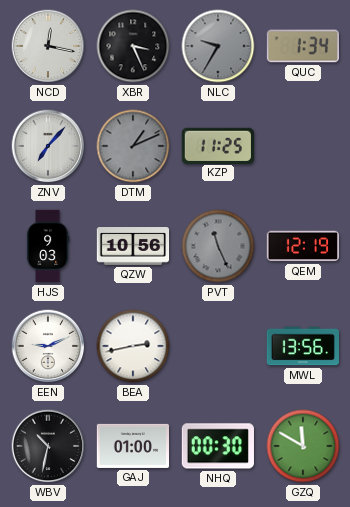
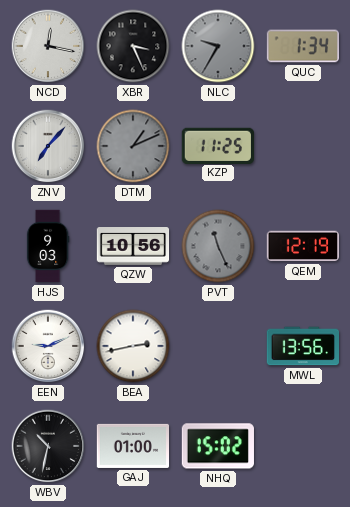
NHQ: 00:30 -> 15:02
GZQ: 11:50 -> none
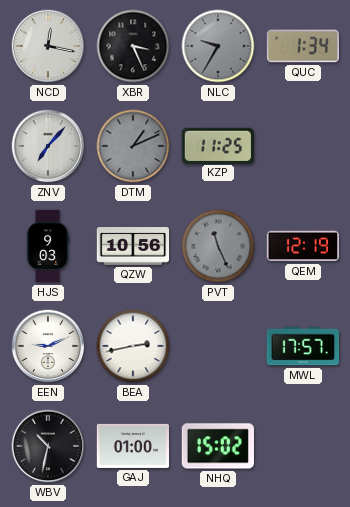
MWL: 13:56 -> 17:57
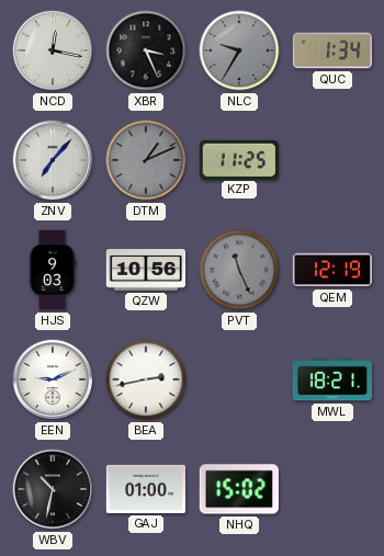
MWL: 17:57 -> 18:21
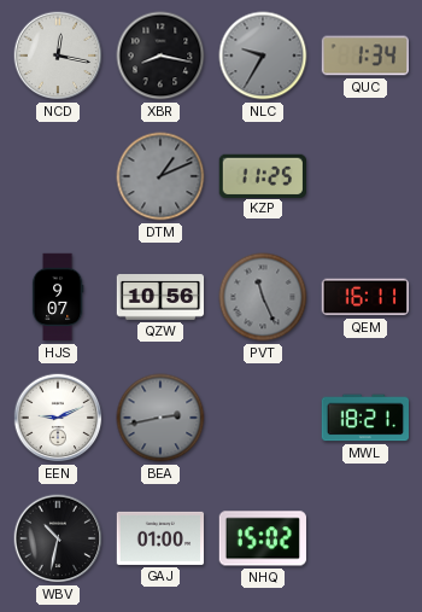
XBR: 3:26 -> 8:17
ZNV: 7:07 -> none
HJS: 9:03 -> 9:07
QEM: 12:19 -> 16:11
BEA dial: white -> grey
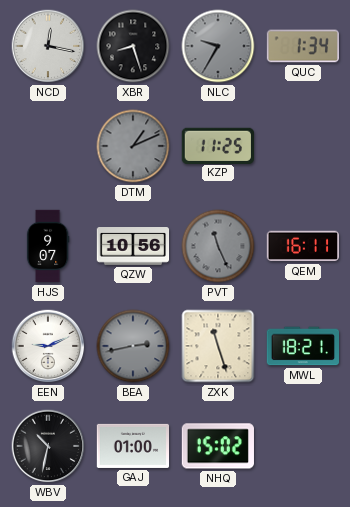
XBR: 8:17 -> 8:27
ZXK: none -> 11:27
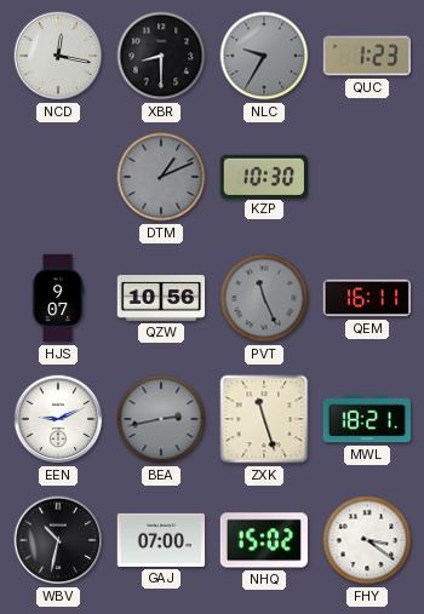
XBR: 8:27 -> 8:30
QUC: 1:34 -> 1:23
KZP: 11:25 -> 10:30
GAJ: 01:00 -> 07:00
FHY: none -> 3:21
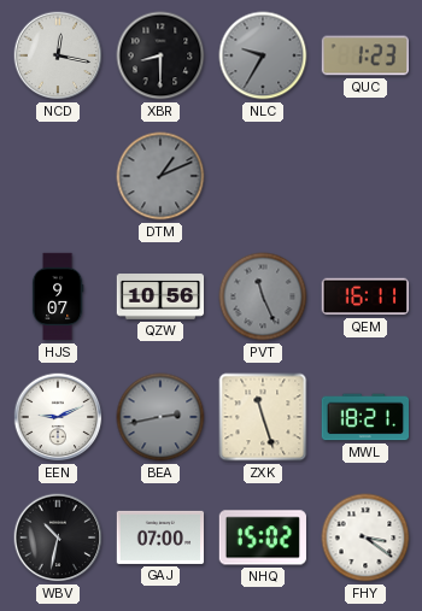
KZP: 10:30 -> none
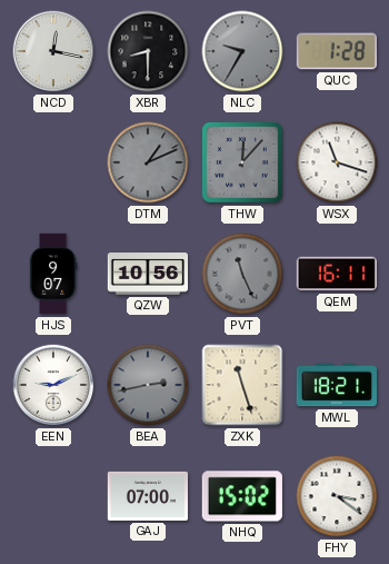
QUC: 1:23 -> 1:28
THW: none -> 12:07
WSX: none -> 11:18
WBV: 10:32 -> none
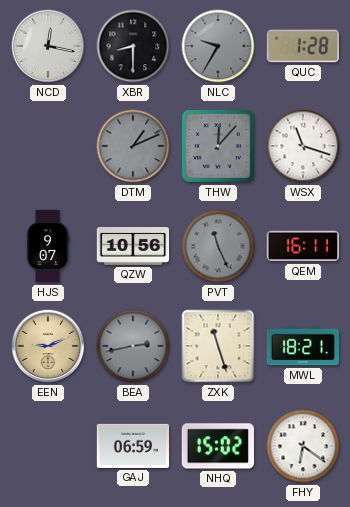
EEN dial: white -> champagne
GAJ: 07:00 -> 06:59
FHY: 3:21 -> 6:21
